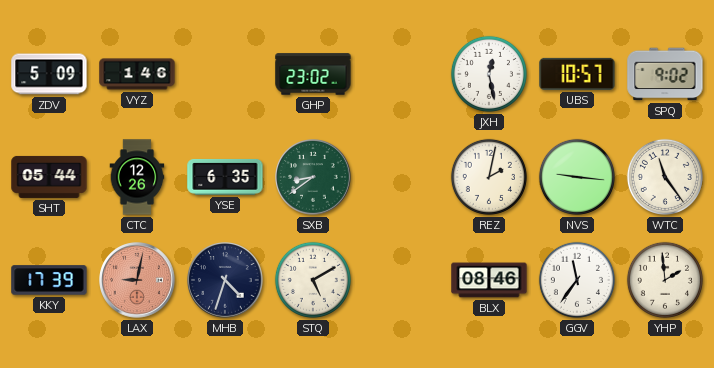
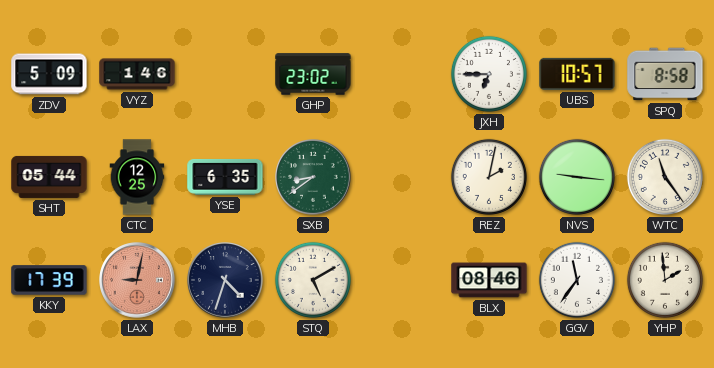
JXH: 12:28 -> 6:45
SPQ: 9:02 -> 8:58
CTC: 12:26 -> 12:25
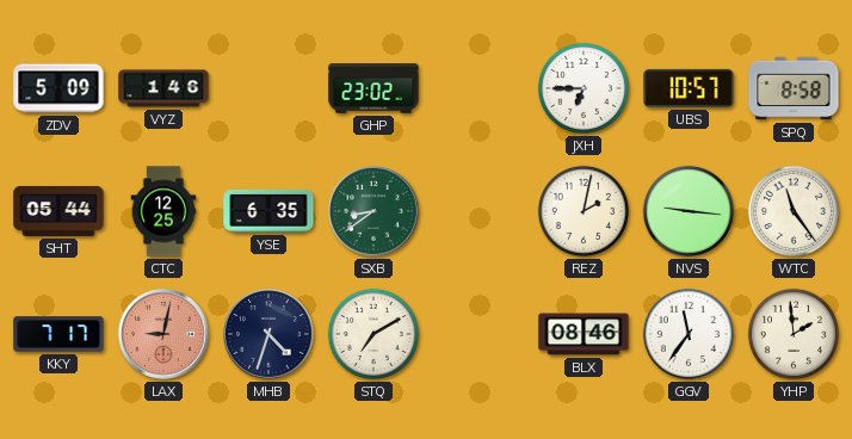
KKY: 17:39 -> 7:17
STQ: 5:10 -> 7:10
